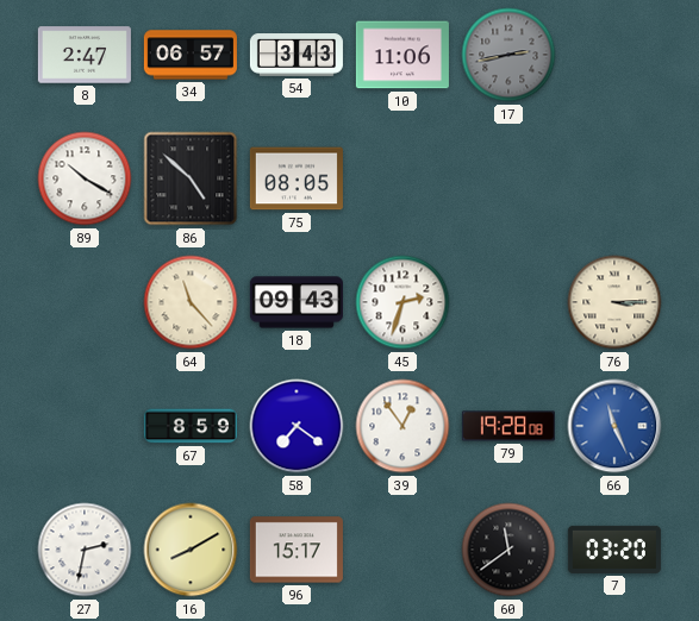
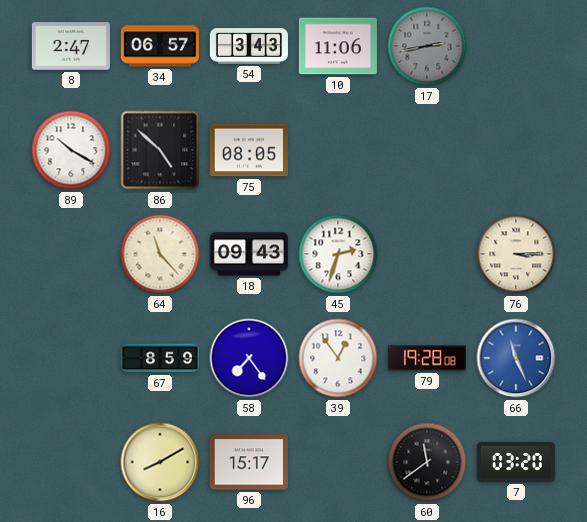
58: 7:21 -> 7:24
27: 2:32 -> none
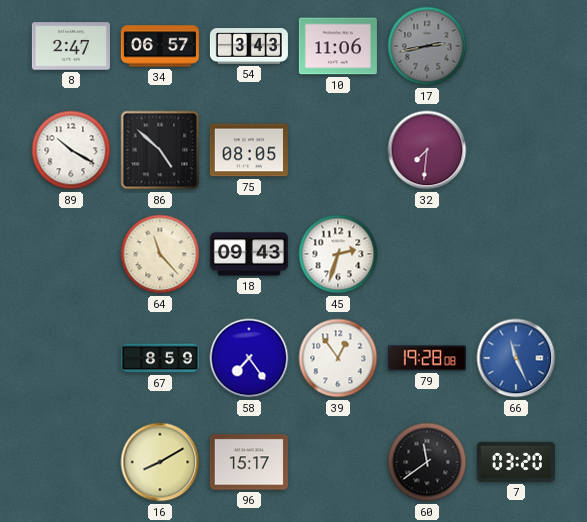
32: none -> 7:31
76: 3:15 -> none
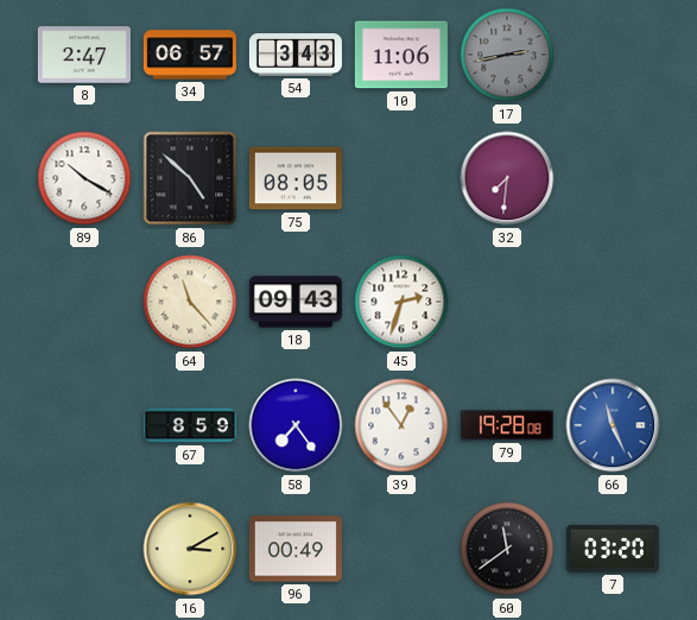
16: 8:10 -> 3:10
96: 15:17 -> 00:49
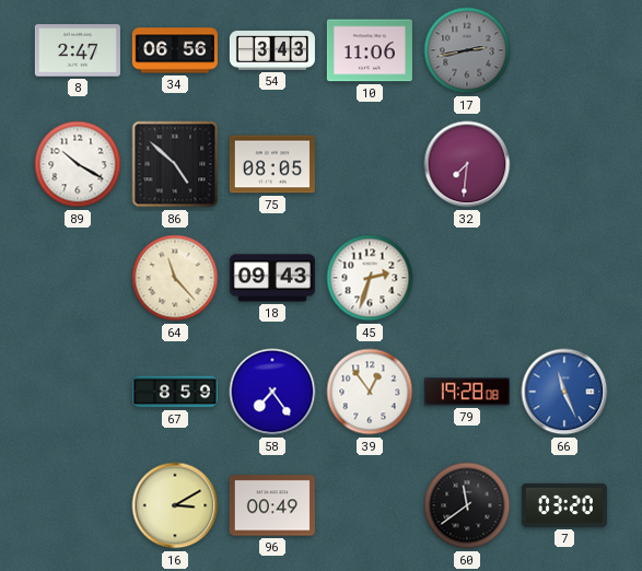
34: 06:57 -> 06:56
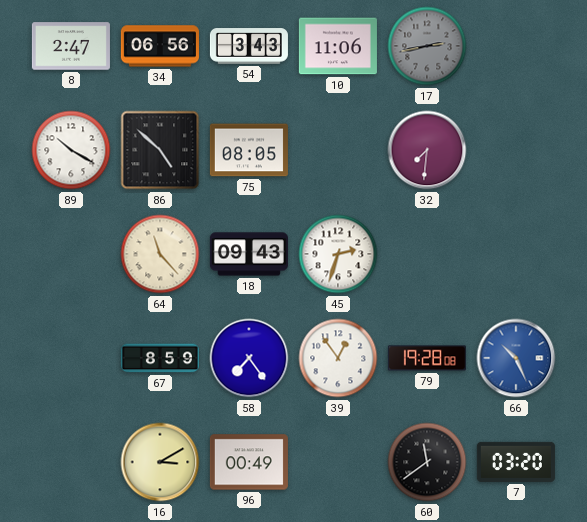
66: 11:26 -> 10:26
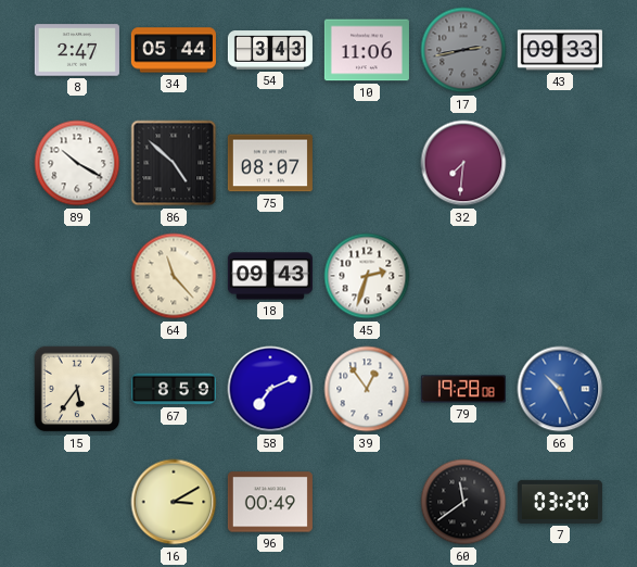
34: 06:56 -> 05:44
43: none -> 09:33
75: 08:05 -> 08:07
15: none -> 5:36
58: 7:24 -> 7:11
